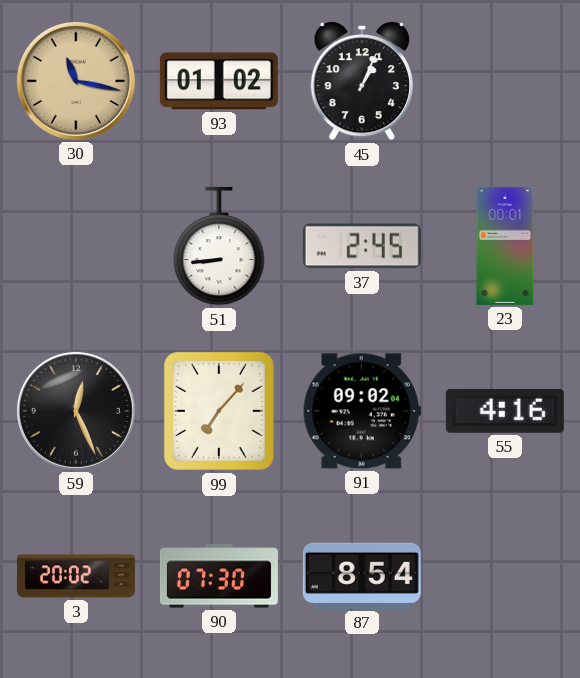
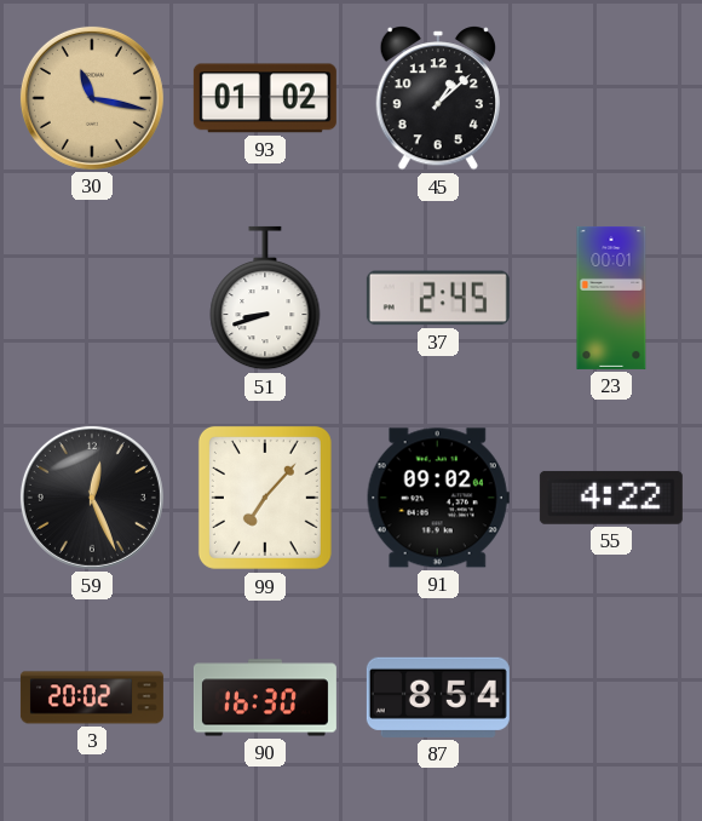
45: 1:04 -> 1:08
51: 8:44 -> 8:42
55: 4:16 -> 4:22
90: 07:30 -> 16:30
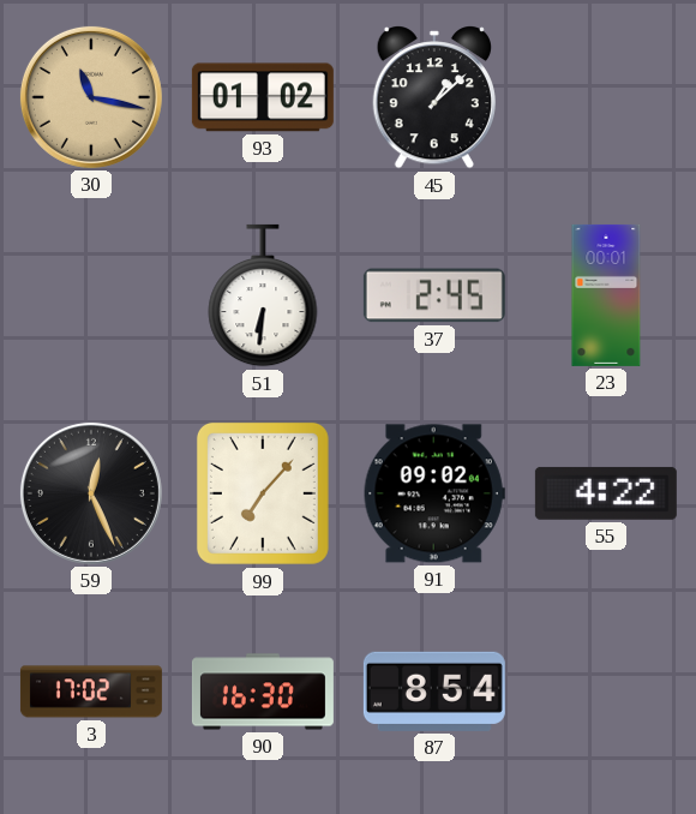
51: 8:42 -> 6:31
3: 20:02 -> 17:02
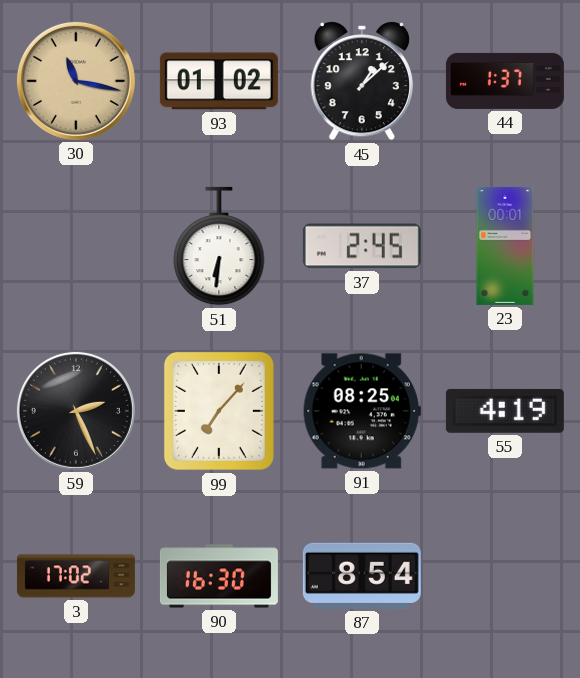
44: none -> 1:37
59: 12:26 -> 2:26
91: 09:02 -> 08:25
55: 4:22 -> 4:19
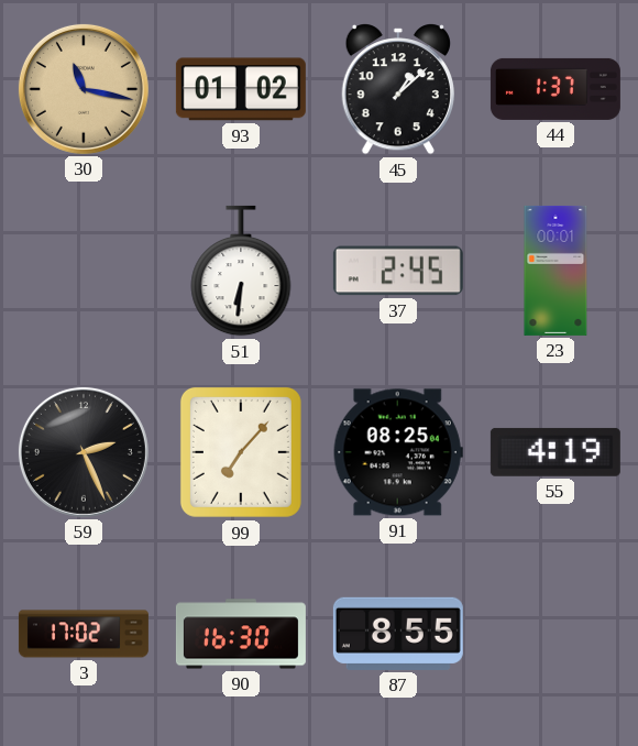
87: 8:54 -> 8:55
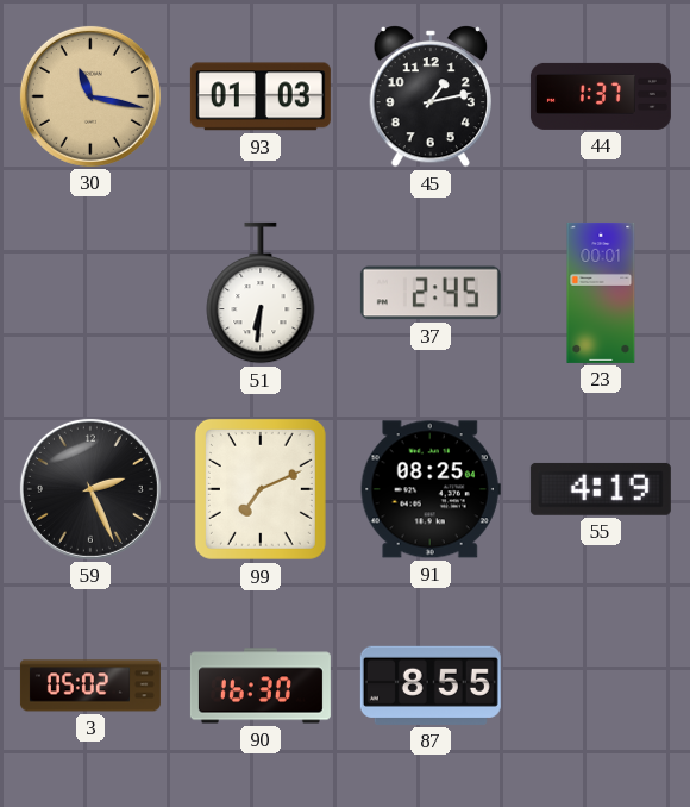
93: 01:02 -> 01:03
45: 1:08 -> 1:13
99: 7:07 -> 7:11
3: 17:02 -> 05:02
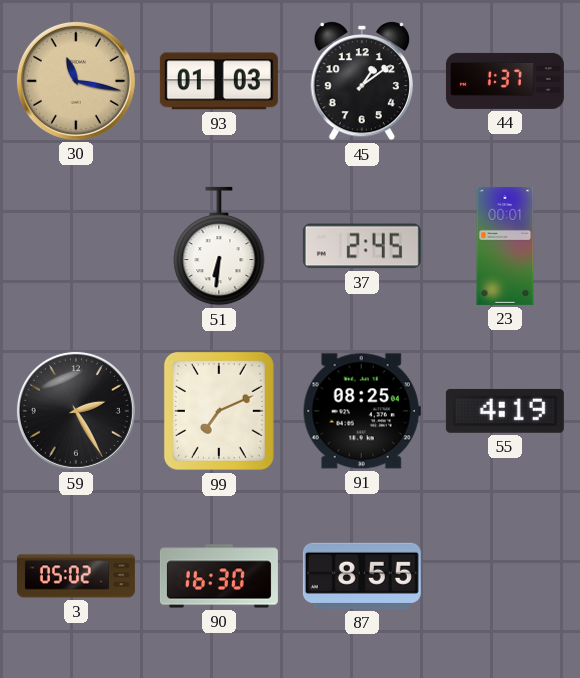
45: 1:13 -> 1:09
59: 2:26 -> 2:25
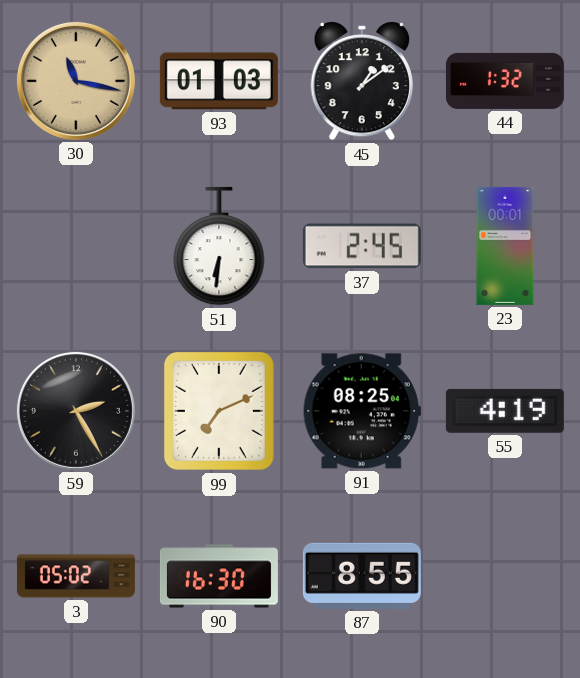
44: 1:37 -> 1:32
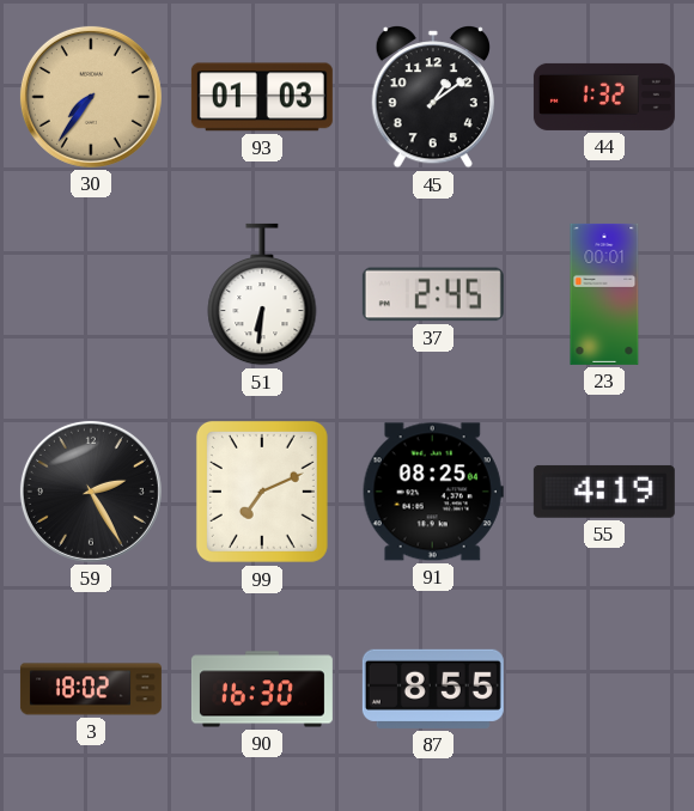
30: 11:17 -> 7:36
3: 05:02 -> 18:02
